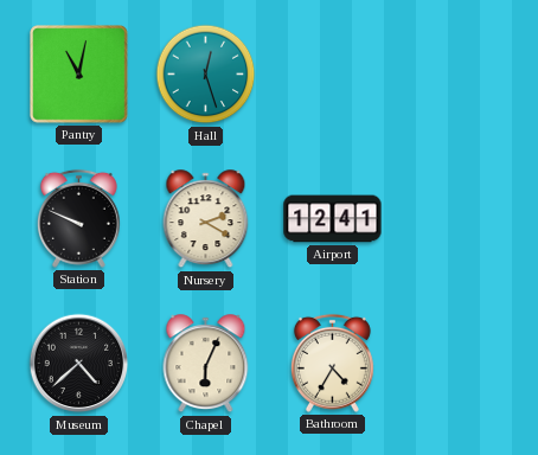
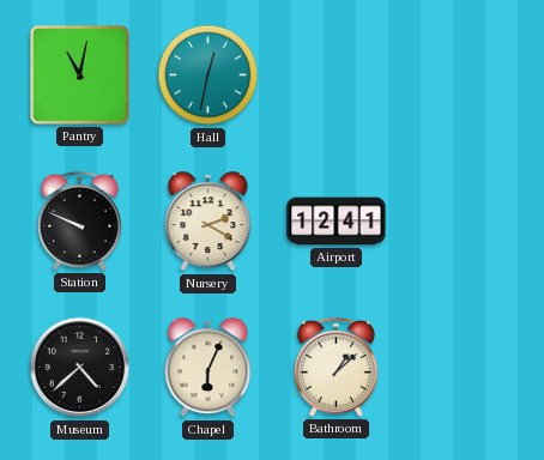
Hall: 12:27 -> 12:32
Bathroom: 4:35 -> 1:08
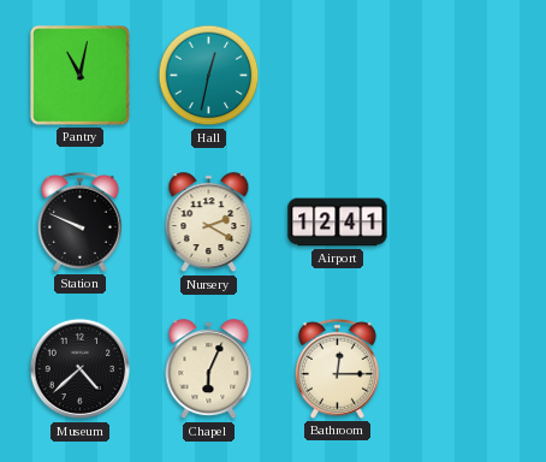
Bathroom: 1:08 -> 12:15
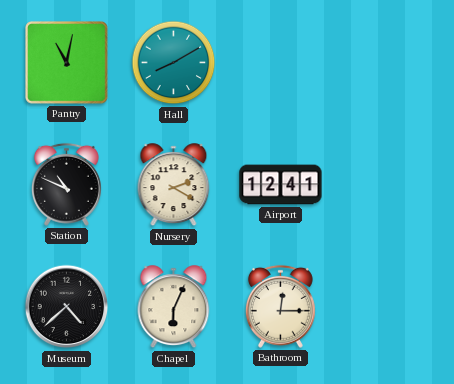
Hall: 12:32 -> 8:10
Station: 9:49 -> 10:49
